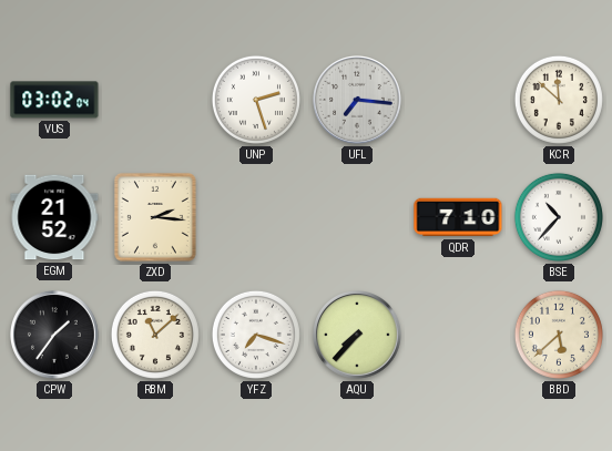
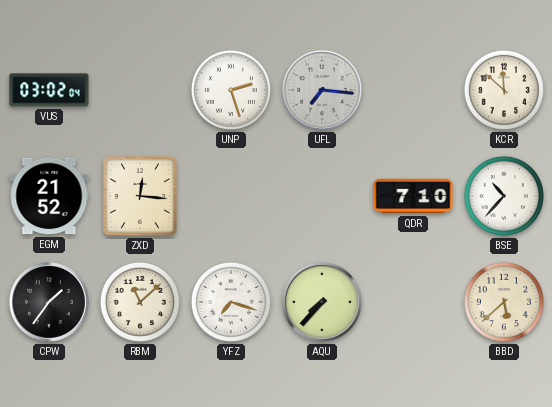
ZXD: 2:16 -> 12:16
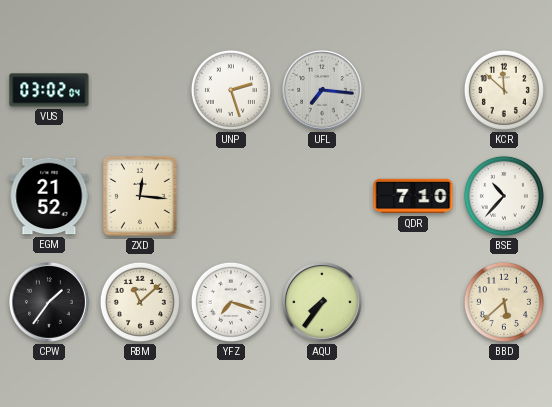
AQU: 7:37 -> 7:36
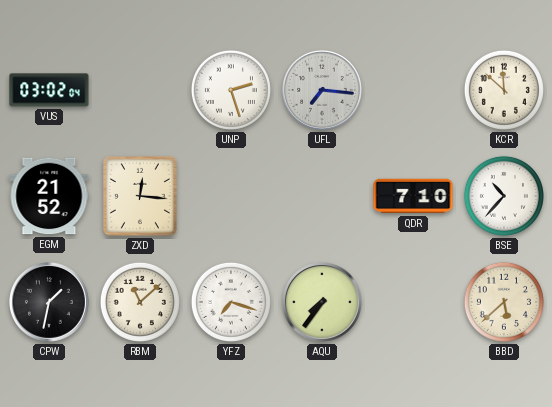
CPW: 1:36 -> 1:32
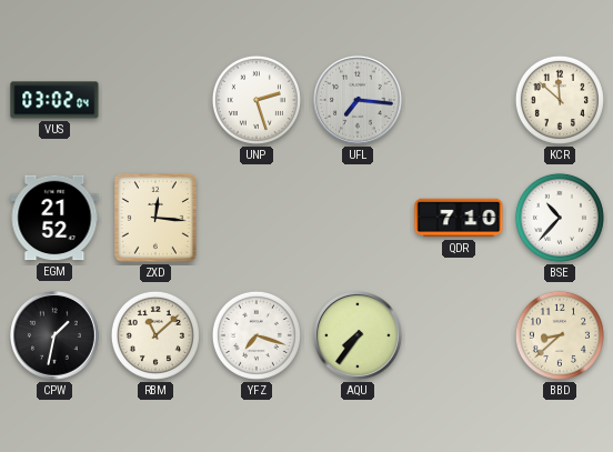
BBD: 5:38 -> 8:38
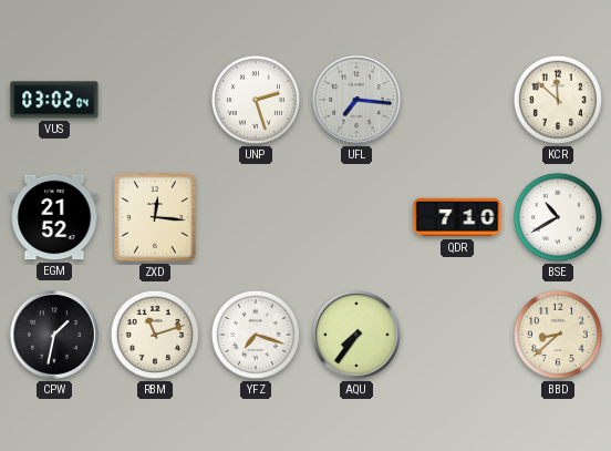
BSE: 10:37 -> 10:40
RBM: 11:08 -> 11:12
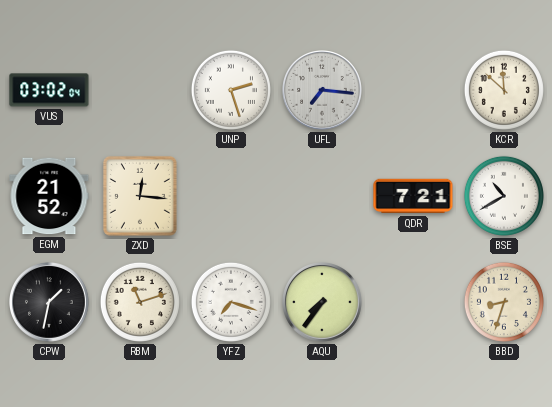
QDR: 7:10 -> 7:21
BBD: 8:38 -> 8:33
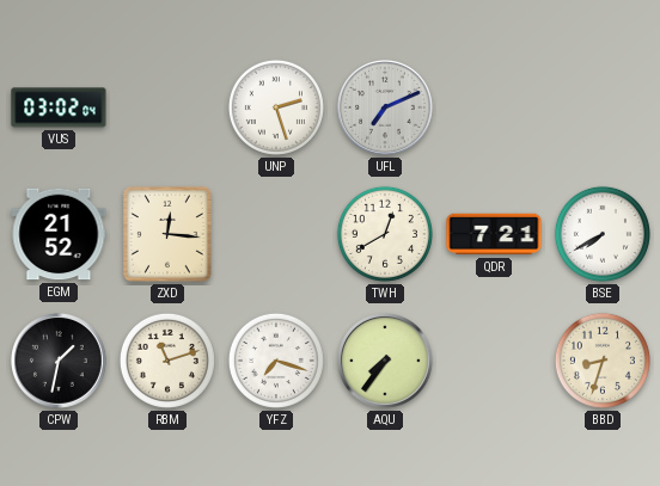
UFL: 7:16 -> 7:11
KCR: 11:52 -> none
TWH: none -> 12:40
BSE: 10:40 -> 7:40
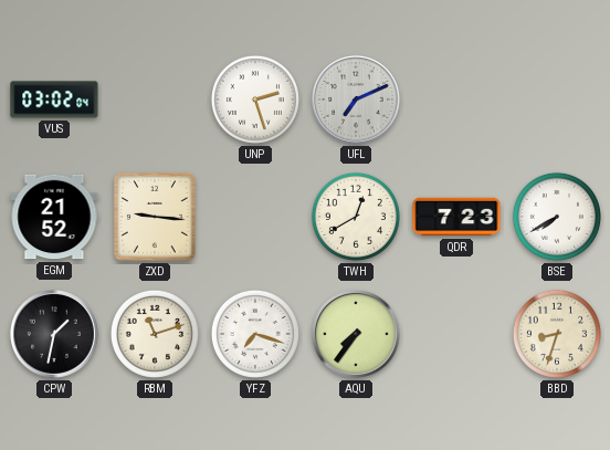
ZXD: 12:16 -> 9:16
QDR: 7:21 -> 7:23
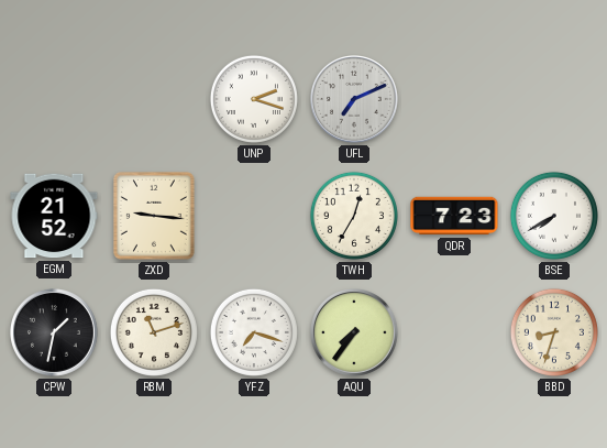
VUS: 03:02 -> none
UNP: 2:27 -> 2:18
TWH: 12:40 -> 12:35
